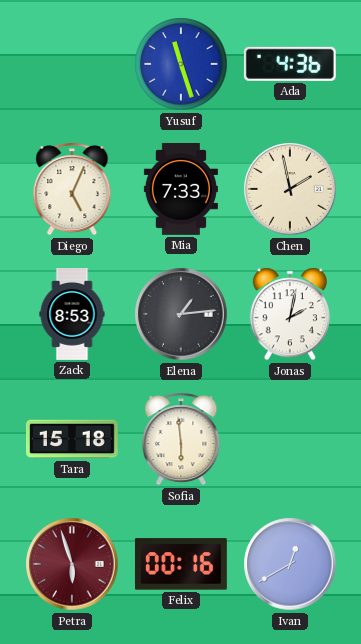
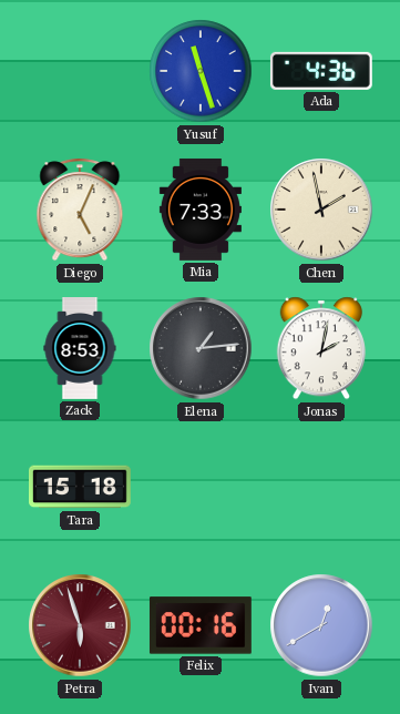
Sofia: 5:59 -> none
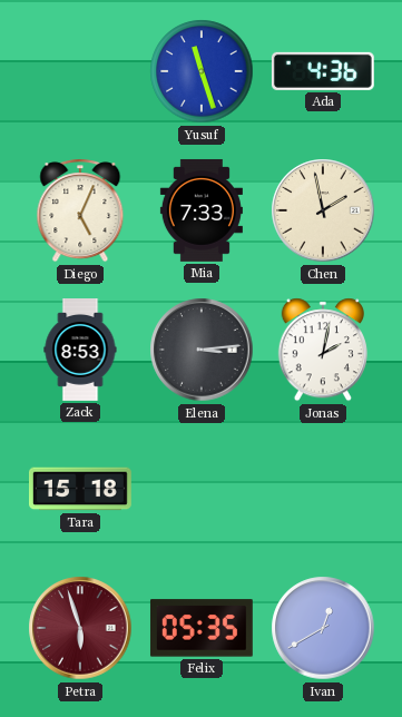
Elena: 1:14 -> 3:14
Felix: 00:16 -> 05:35
